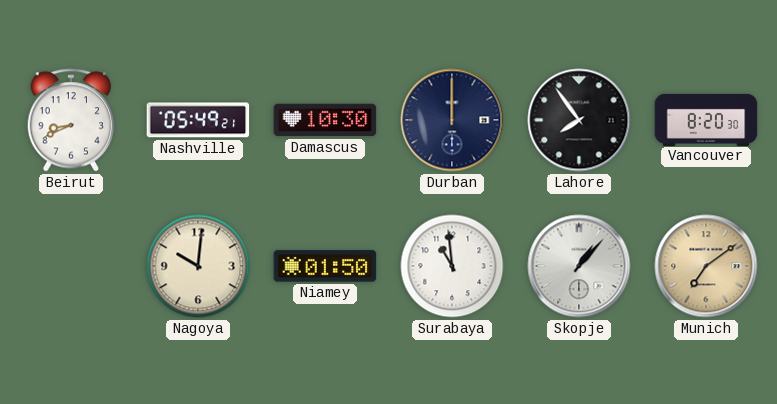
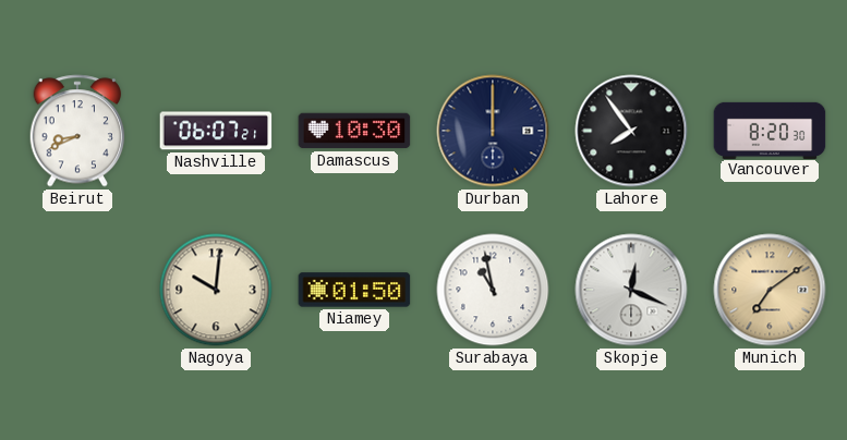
Nashville: 05:49 -> 06:07
Surabaya: 10:59 -> 10:58
Skopje: 1:07 -> 12:19
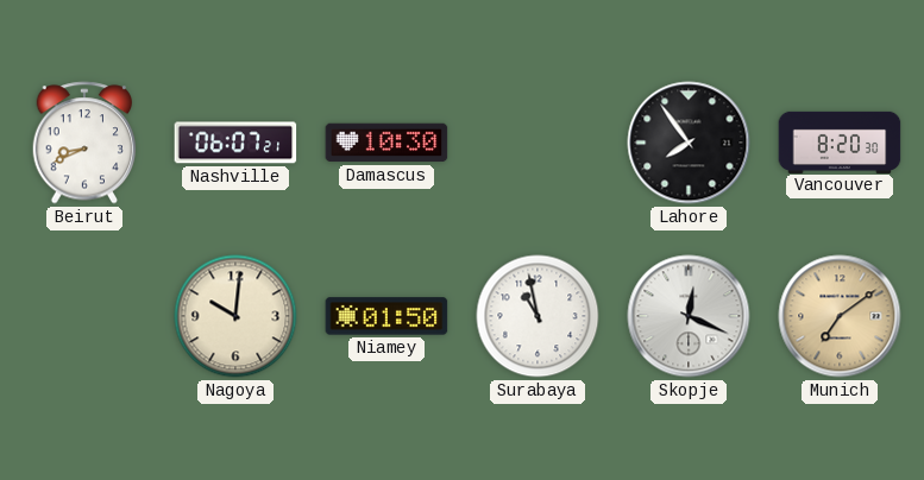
Durban: 12:00 -> none
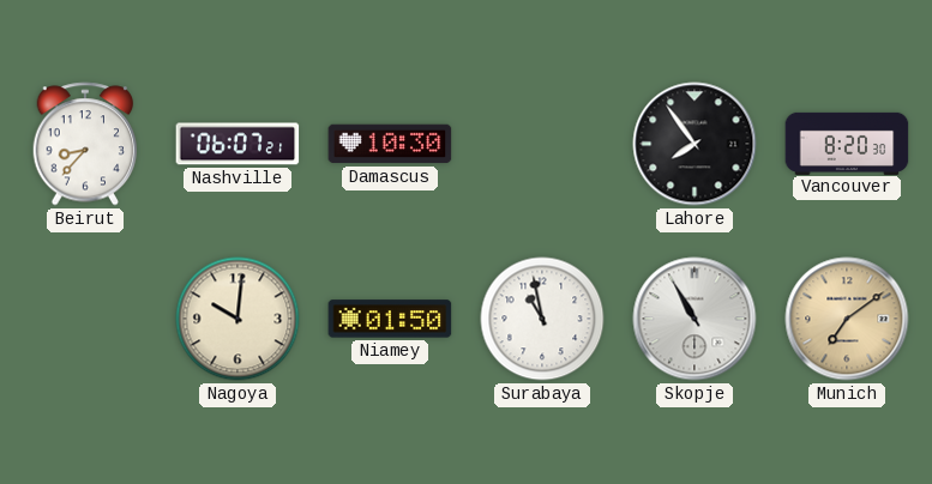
Beirut: 8:41 -> 8:37
Skopje: 12:19 -> 10:55
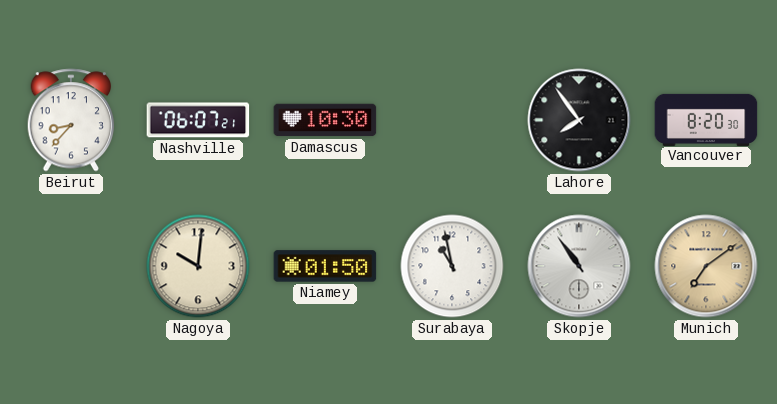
Skopje: 10:55 -> 10:54
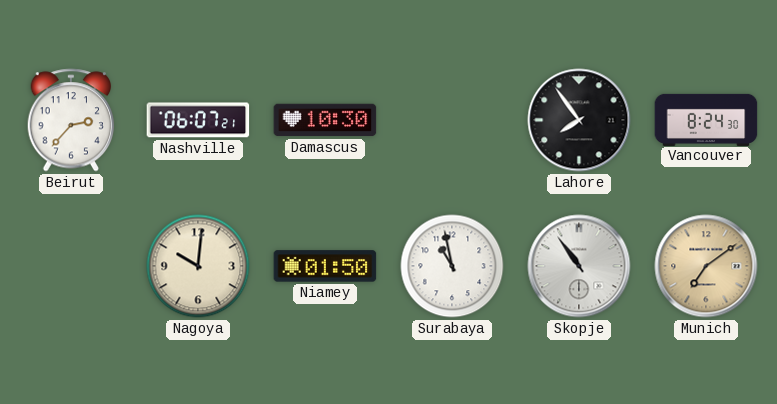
Beirut: 8:37 -> 2:37
Vancouver: 8:20 -> 8:24
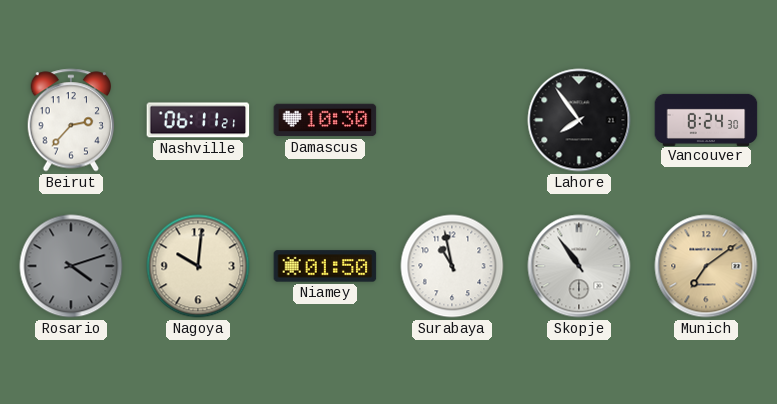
Nashville: 06:07 -> 06:11
Rosario: none -> 4:12
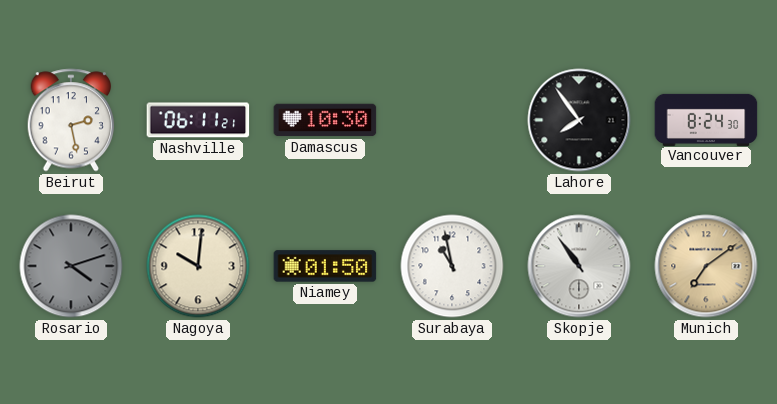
Beirut: 2:37 -> 2:28
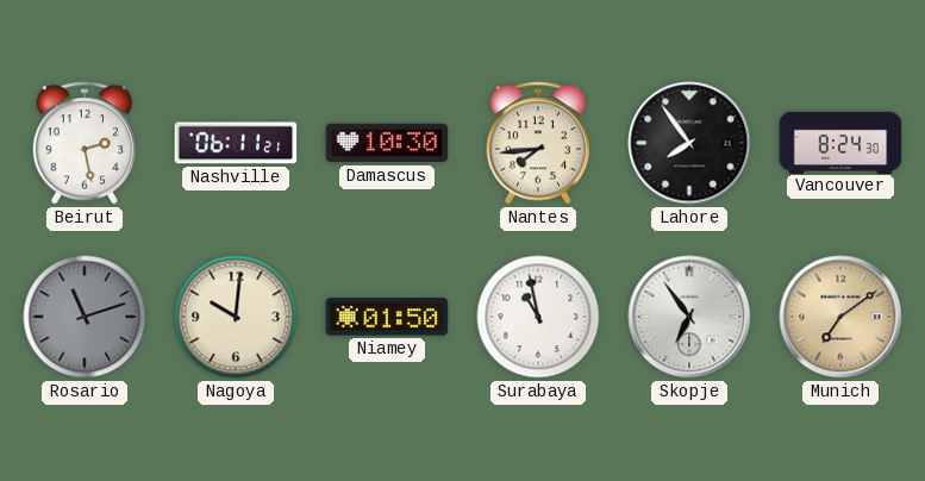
Nantes: none -> 7:44
Rosario: 4:12 -> 11:12
Skopje: 10:54 -> 6:54
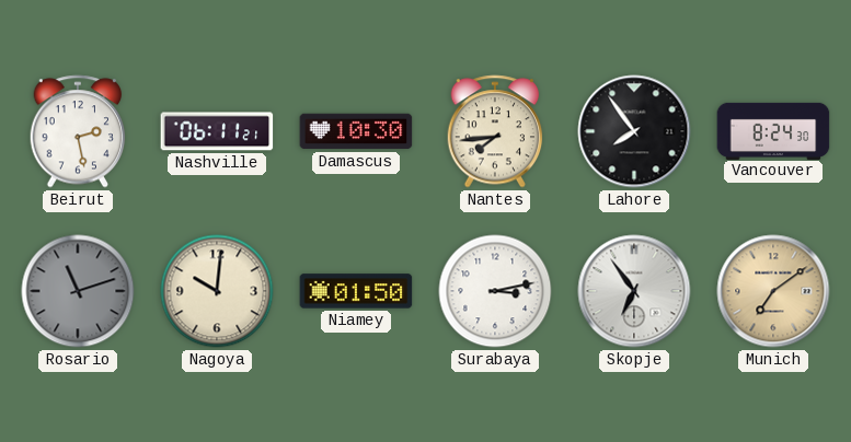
Surabaya: 10:58 -> 3:13
